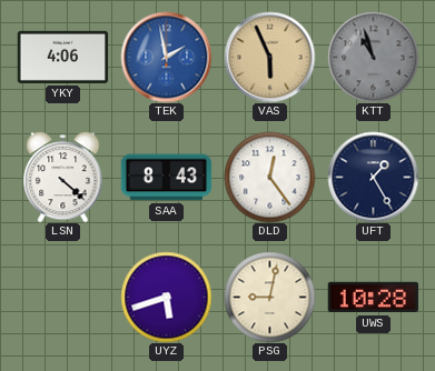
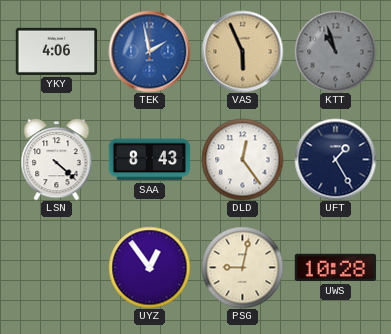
UYZ: 5:42 -> 12:54
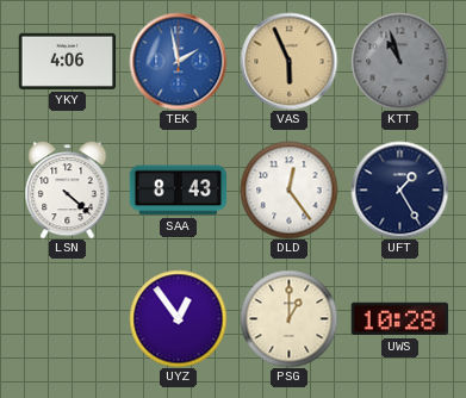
PSG: 9:02 -> 1:00
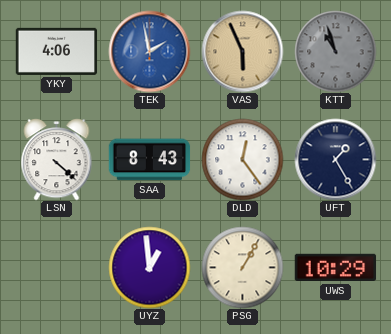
UYZ: 12:54 -> 12:59
PSG: 1:00 -> 1:05
UWS: 10:28 -> 10:29
